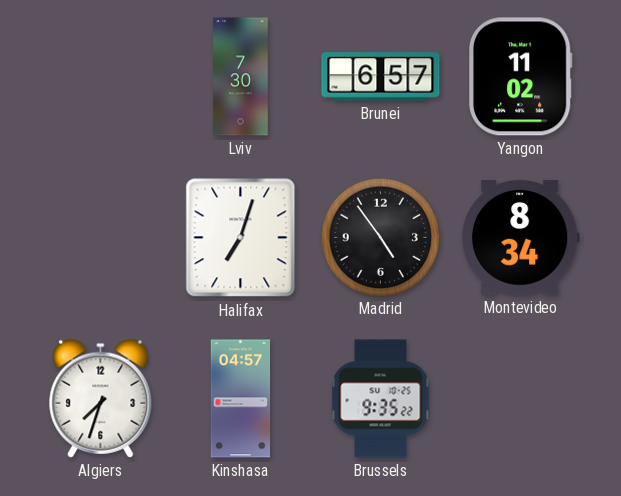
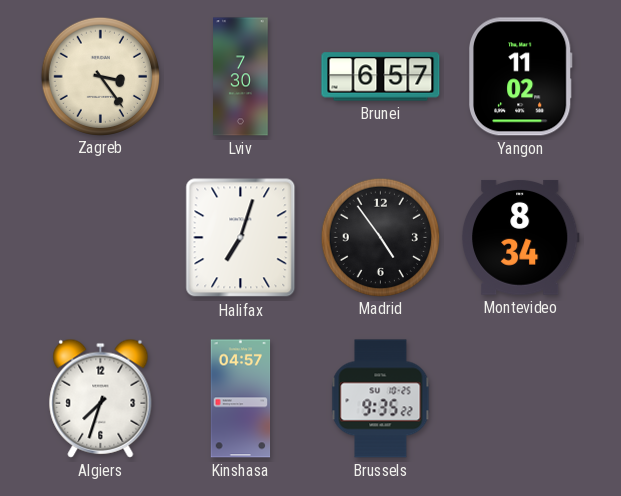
Zagreb: none -> 3:24
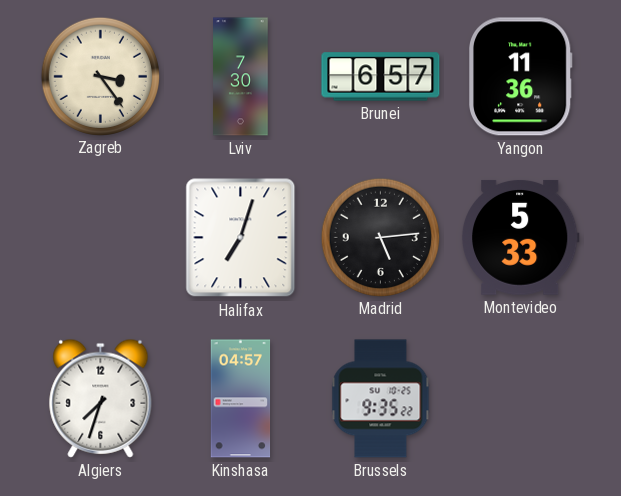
Yangon: 11:02 -> 11:36
Madrid: 4:54 -> 5:14
Montevideo: 8:34 -> 5:33
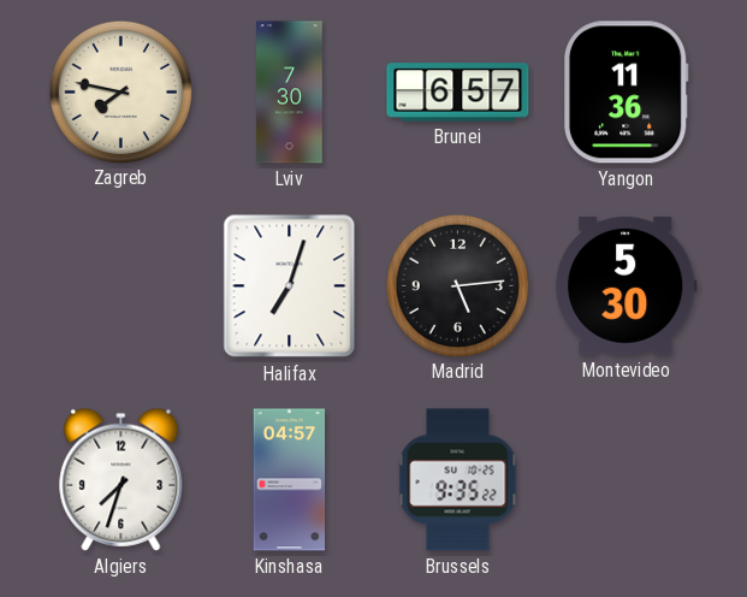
Zagreb: 3:24 -> 7:47
Montevideo: 5:33 -> 5:30
